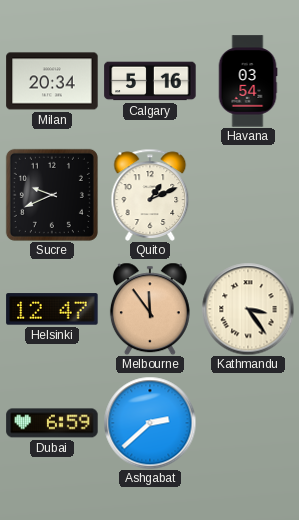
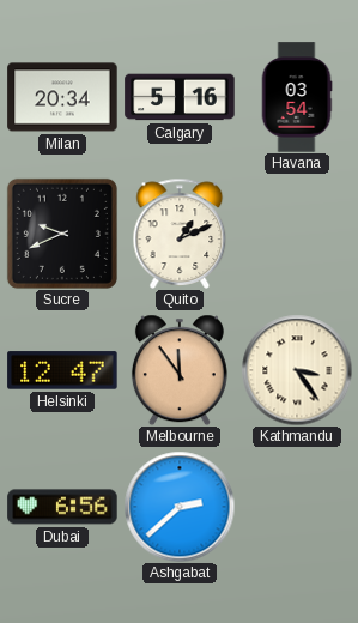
Dubai: 6:59 -> 6:56
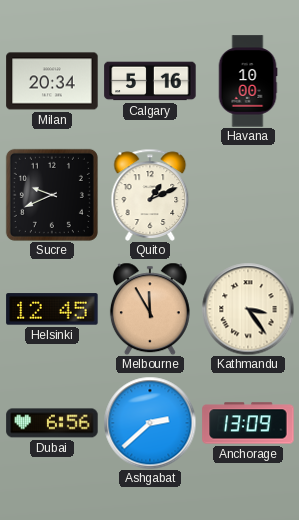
Havana: 03:54 -> 10:00
Helsinki: 12:47 -> 12:45
Melbourne: 11:54 -> 11:55
Anchorage: none -> 13:09
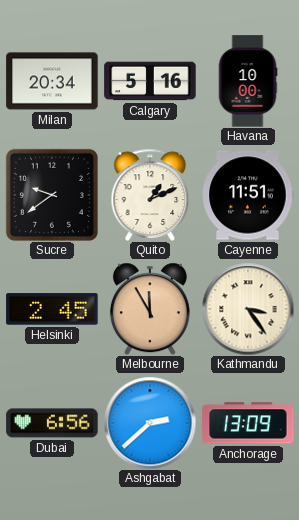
Sucre: 9:41 -> 9:39
Cayenne: none -> 11:51
Helsinki: 12:45 -> 2:45
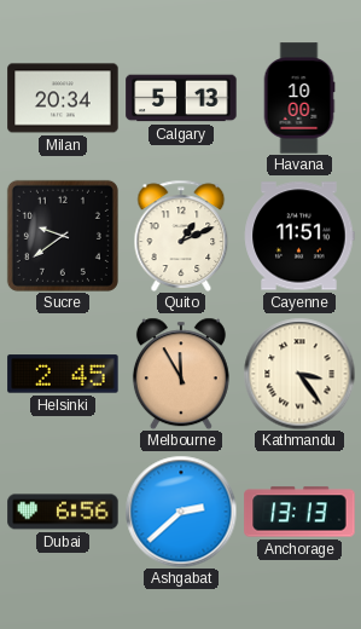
Calgary: 5:16 -> 5:13
Anchorage: 13:09 -> 13:13
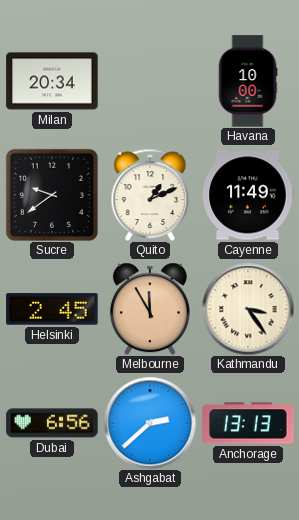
Calgary: 5:13 -> none
Cayenne: 11:51 -> 11:49
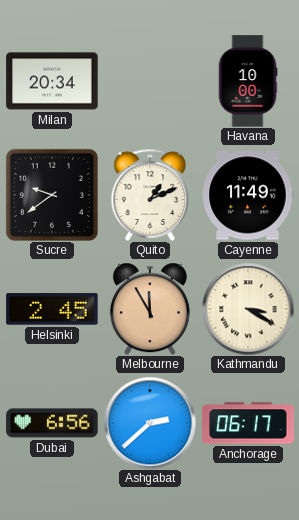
Kathmandu: 3:24 -> 3:20
Anchorage: 13:13 -> 06:17
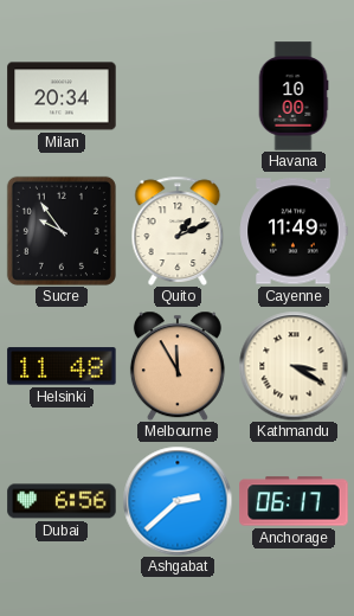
Sucre: 9:39 -> 9:54
Helsinki: 2:45 -> 11:48
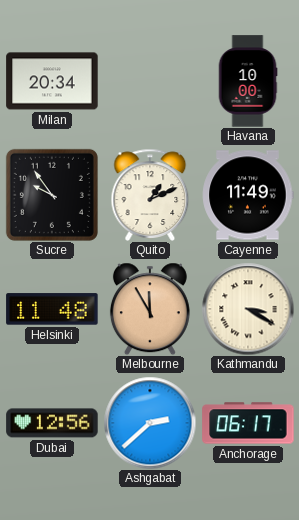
Dubai: 6:56 -> 12:56
